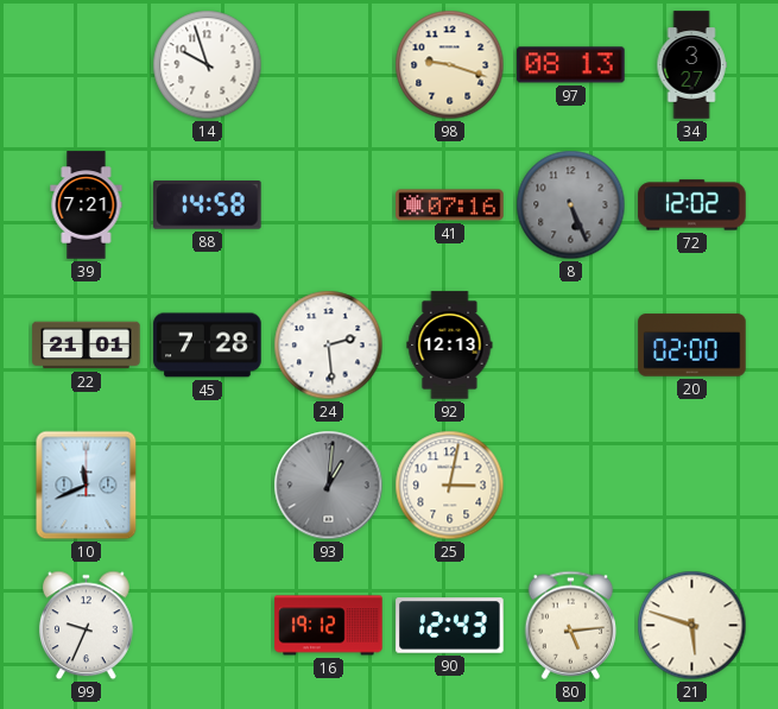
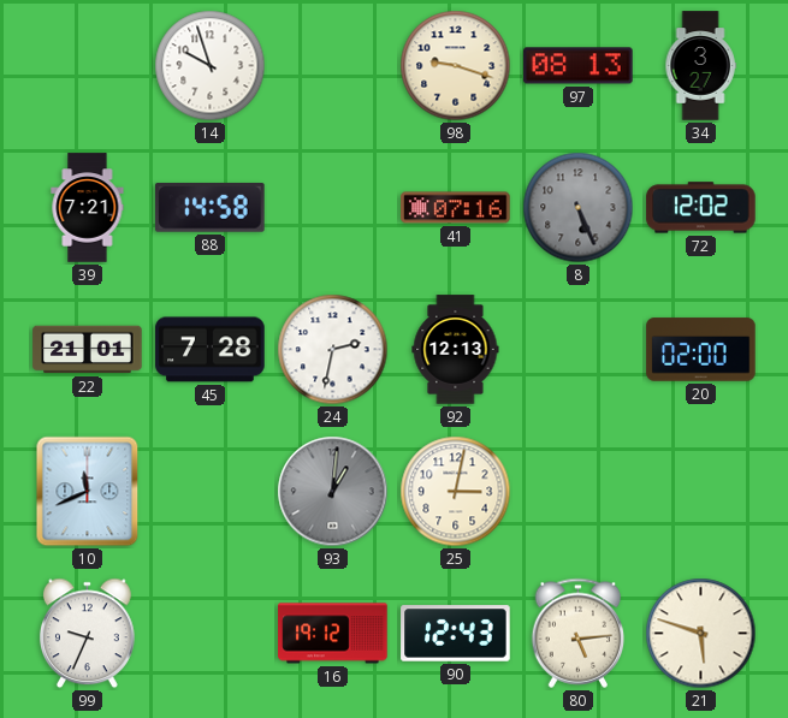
24: 2:29 -> 2:32
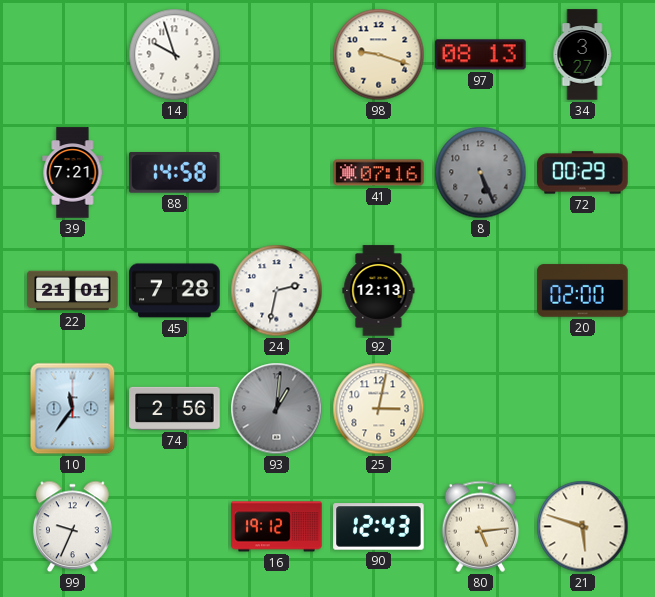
72: 12:02 -> 00:29
10: 11:41 -> 11:36
74: none -> 2:56
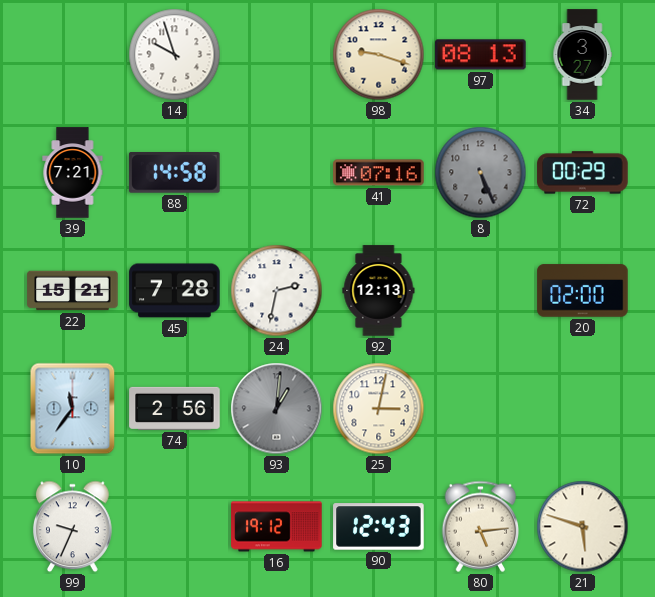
22: 21:01 -> 15:21
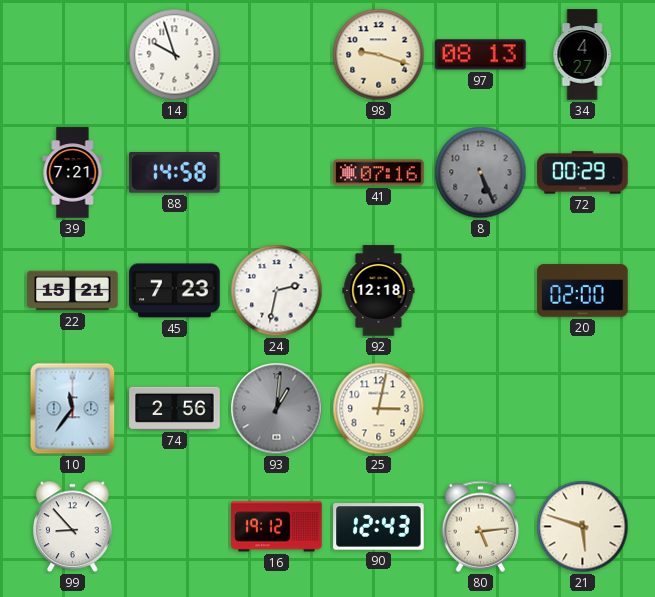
34: 3:27 -> 4:27
45: 7:28 -> 7:23
92: 12:13 -> 12:18
99: 9:34 -> 8:53
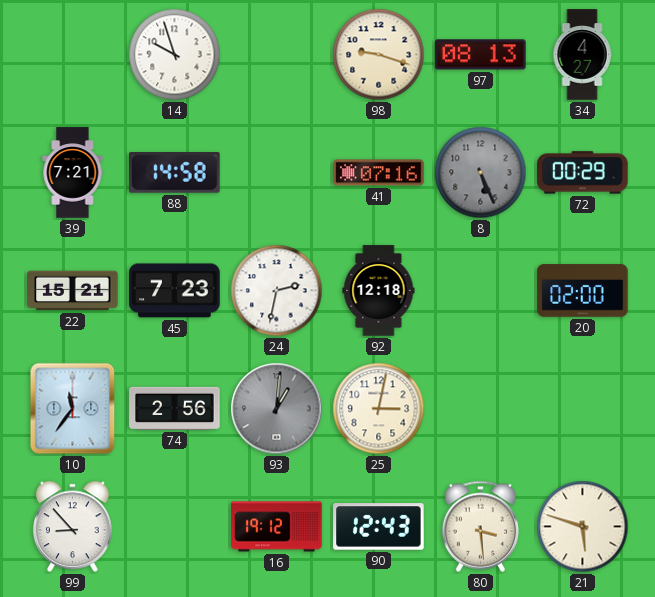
80: 5:14 -> 3:29
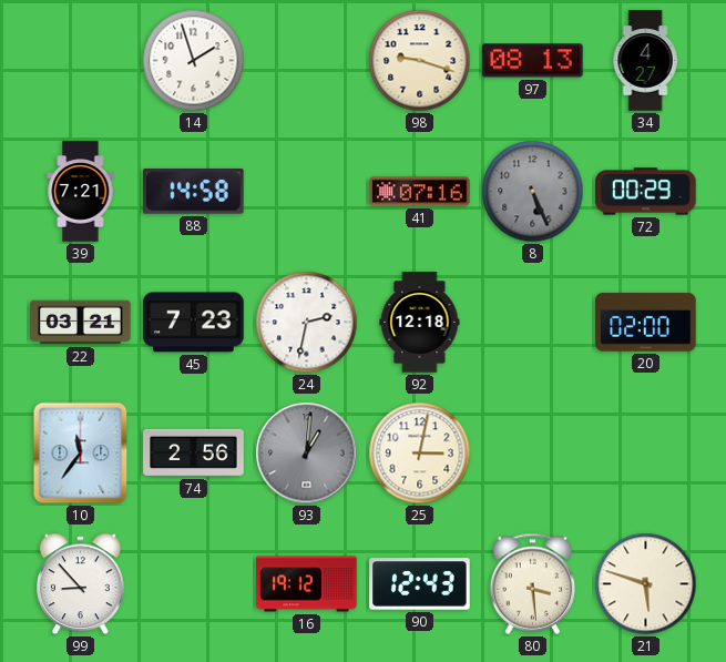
14: 9:57 -> 1:57
22: 15:21 -> 03:21
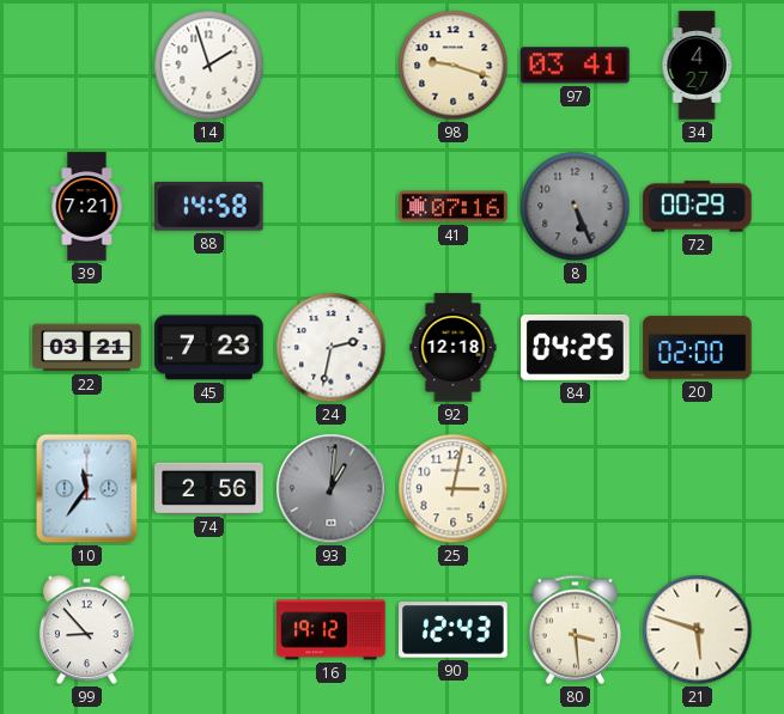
97: 08:13 -> 03:41
84: none -> 04:25
